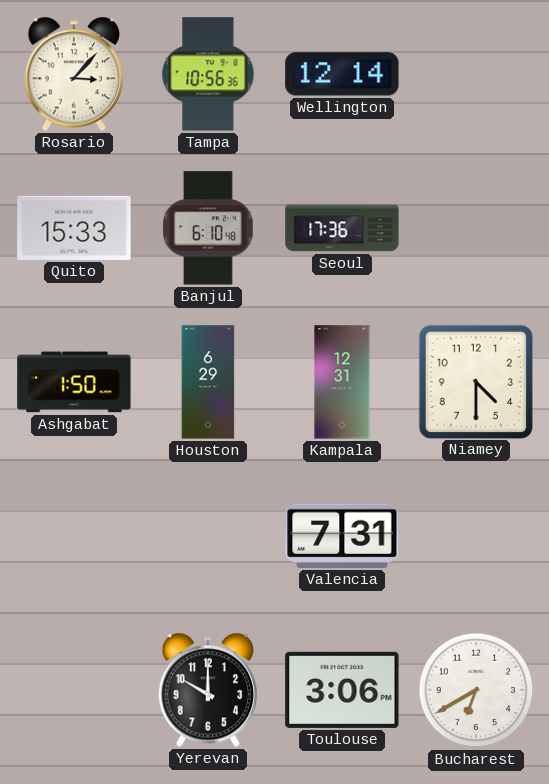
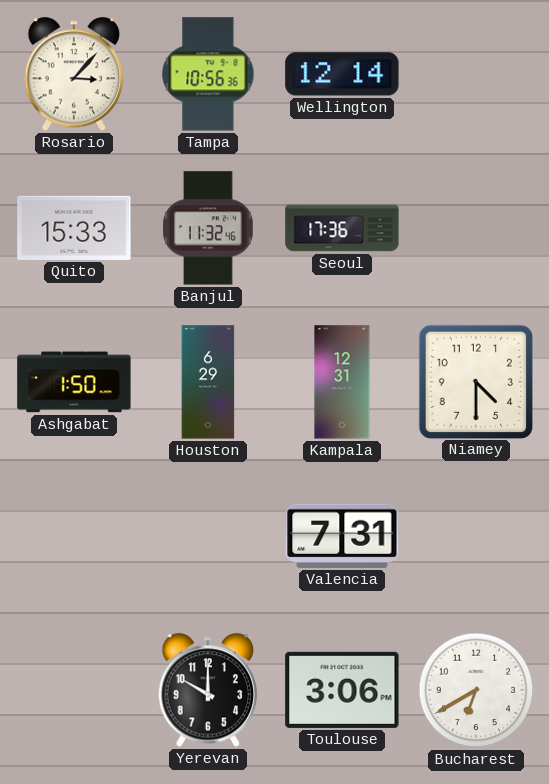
Banjul: 6:10 -> 11:32
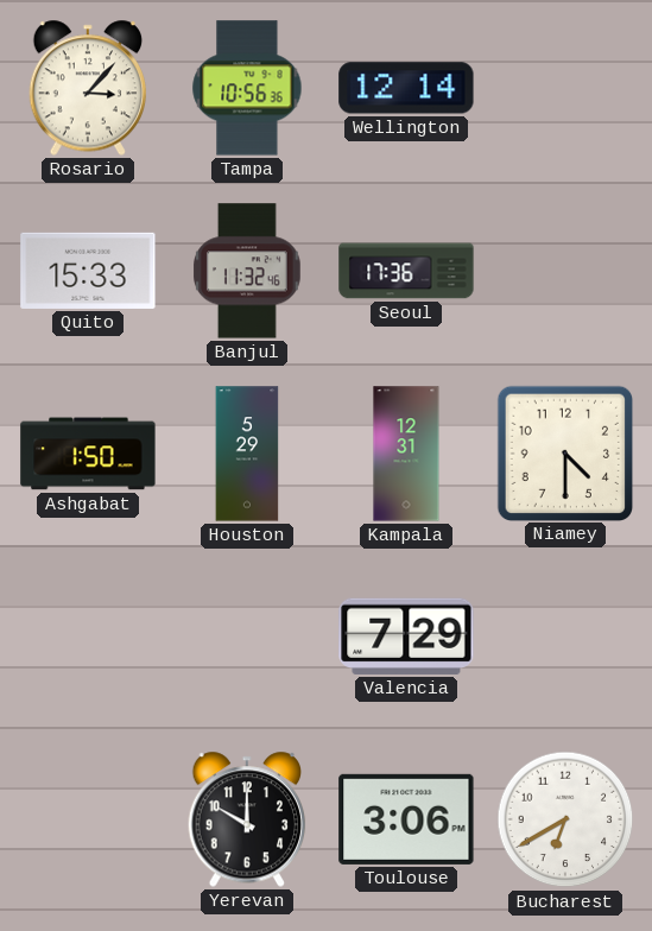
Houston: 6:29 -> 5:29
Valencia: 7:31 -> 7:29
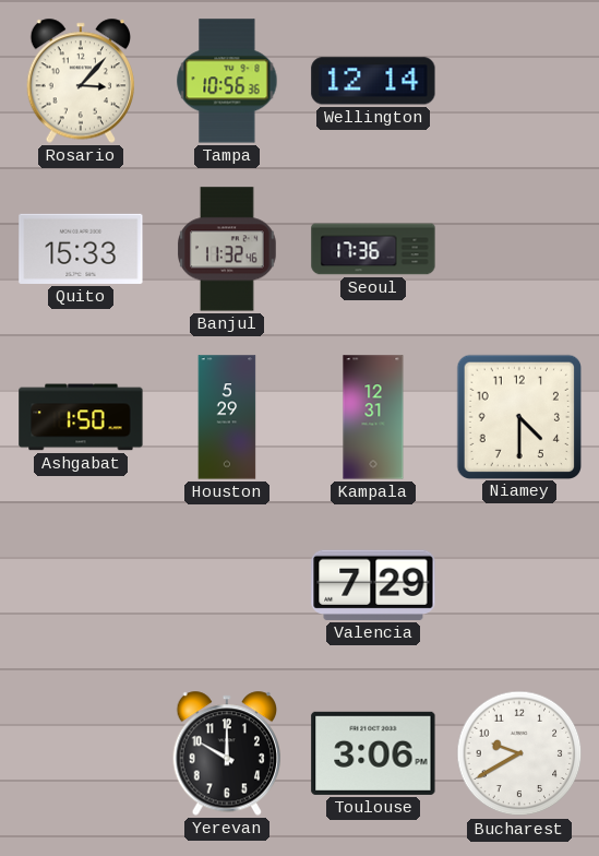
Bucharest: 6:40 -> 9:40
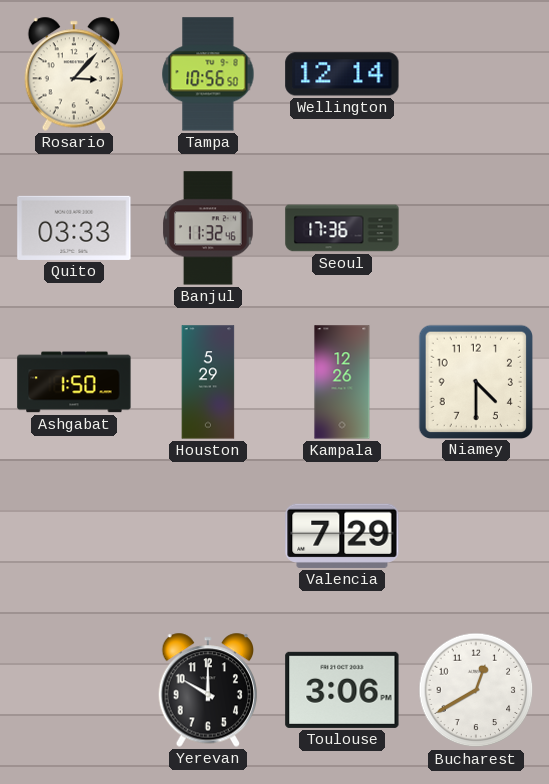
Tampa: 10:56:36 -> 10:56:50
Quito: 15:33 -> 03:33
Kampala: 12:31 -> 12:26
Bucharest: 9:40 -> 12:40
